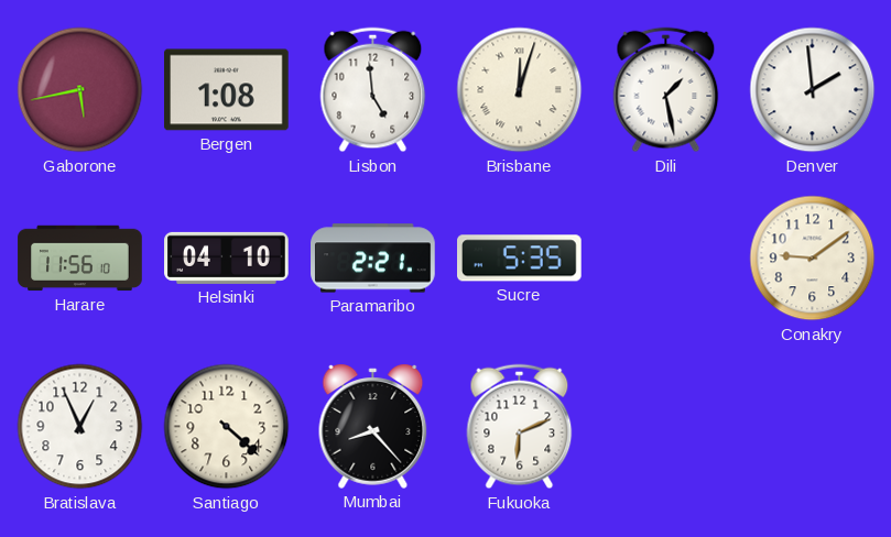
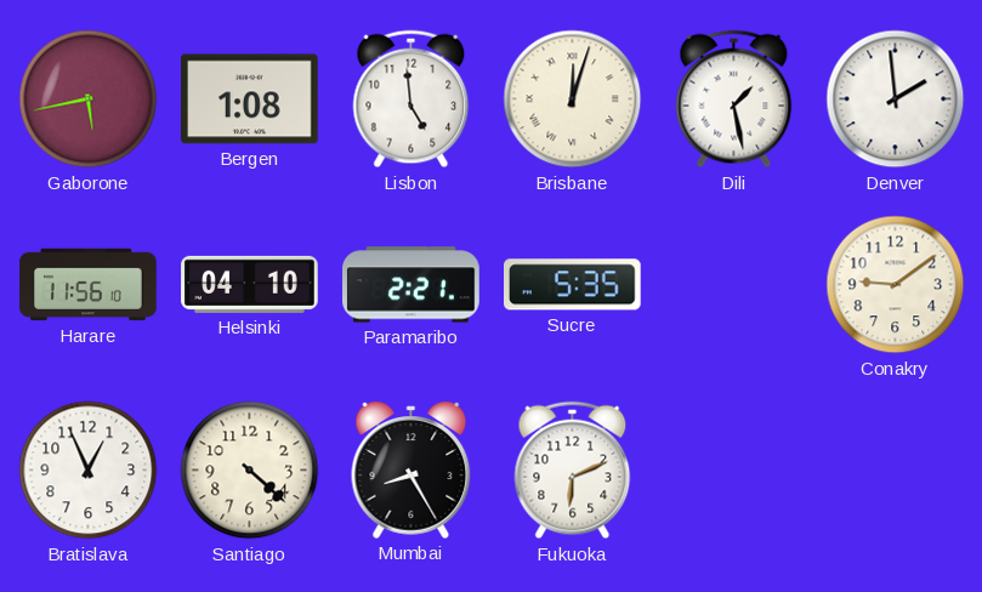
Mumbai: 8:23 -> 8:25
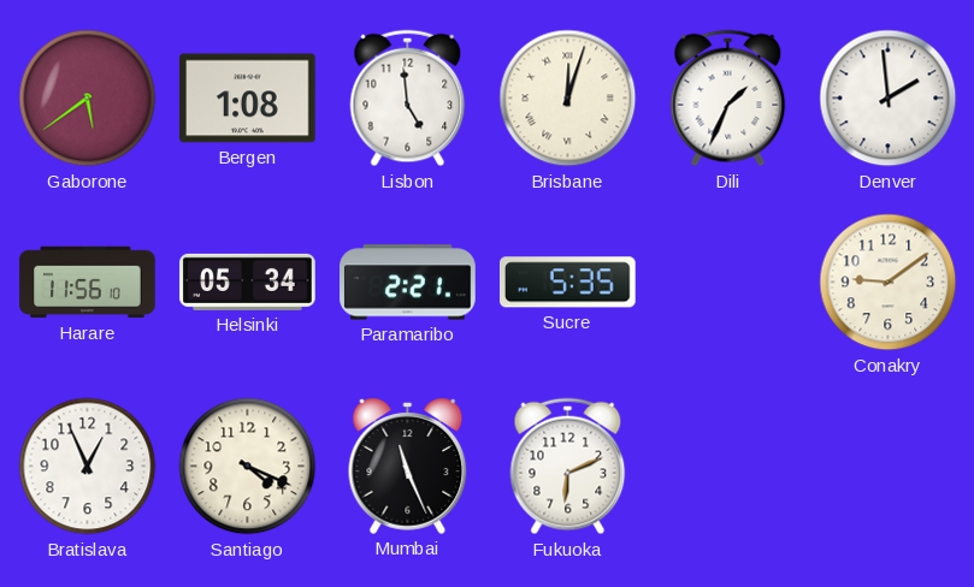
Gaborone: 5:43 -> 5:39
Dili: 1:28 -> 1:34
Helsinki: 04:10 -> 05:34
Santiago: 4:22 -> 4:19
Mumbai: 8:25 -> 11:26
